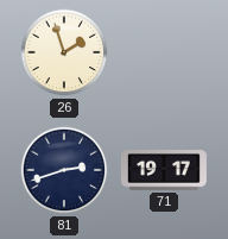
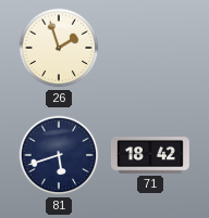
81: 2:42 -> 5:42
71: 19:17 -> 18:42
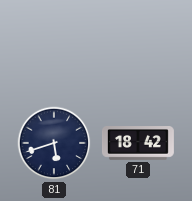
26: 1:57 -> none
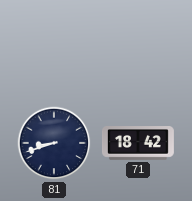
81: 5:42 -> 8:42
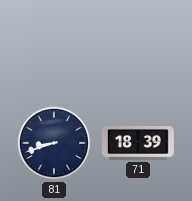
71: 18:42 -> 18:39
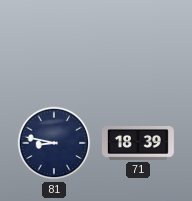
81: 8:42 -> 8:47
